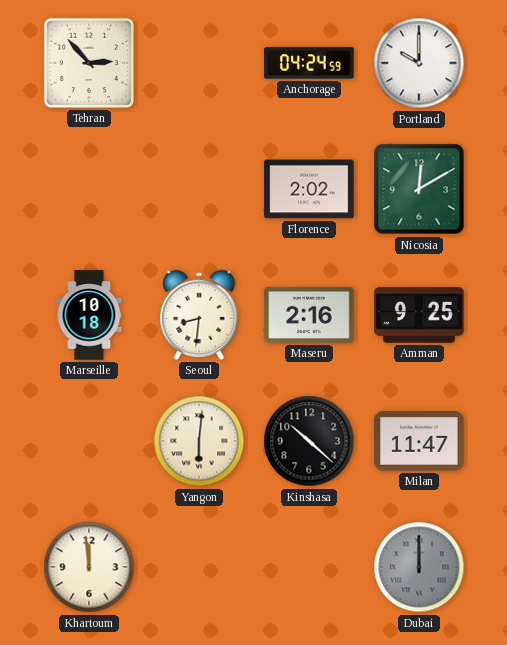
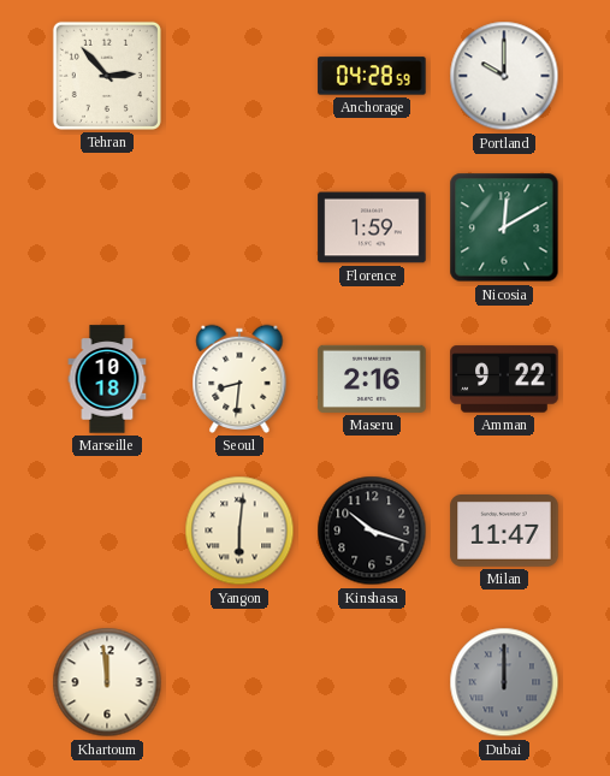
Anchorage: 04:24 -> 04:28
Florence: 2:02 -> 1:59
Amman: 9:25 -> 9:22
Kinshasa: 10:22 -> 10:18
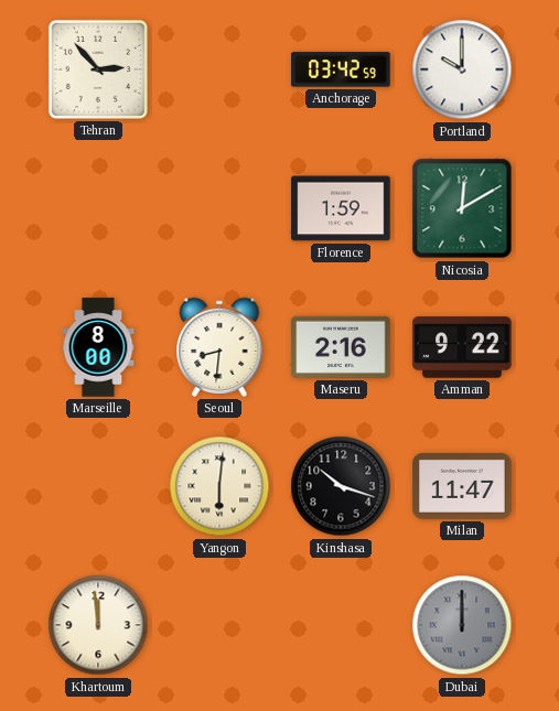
Anchorage: 04:28 -> 03:42
Marseille: 10:18 -> 8:00
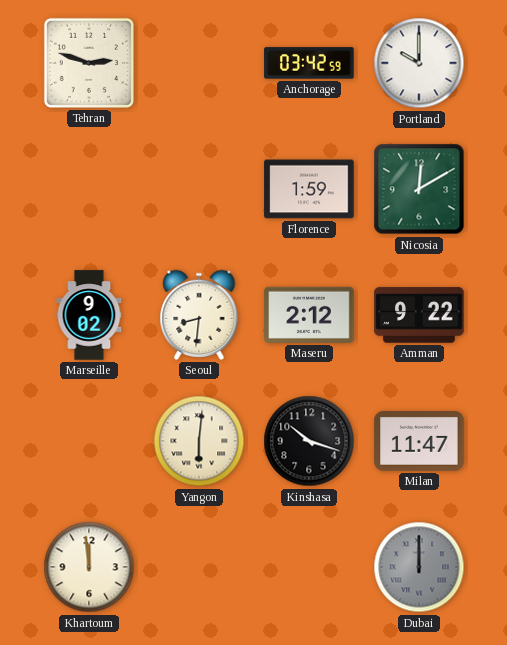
Tehran: 2:53 -> 2:48
Marseille: 8:00 -> 9:02
Maseru: 2:16 -> 2:12
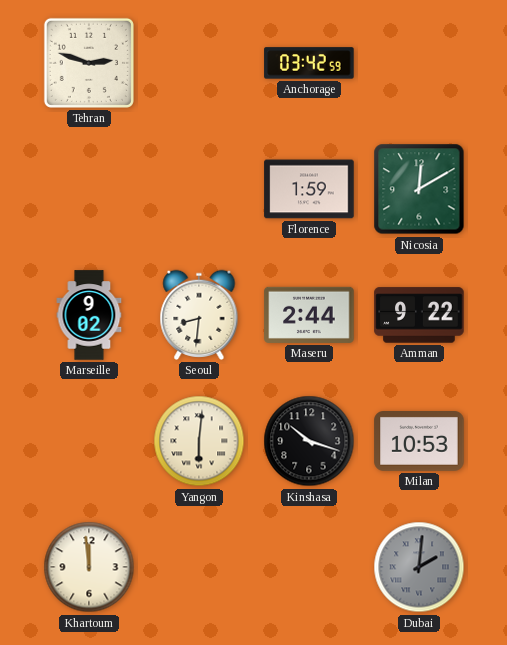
Portland: 10:00 -> none
Maseru: 2:12 -> 2:44
Milan: 11:47 -> 10:53
Dubai: 12:00 -> 2:01
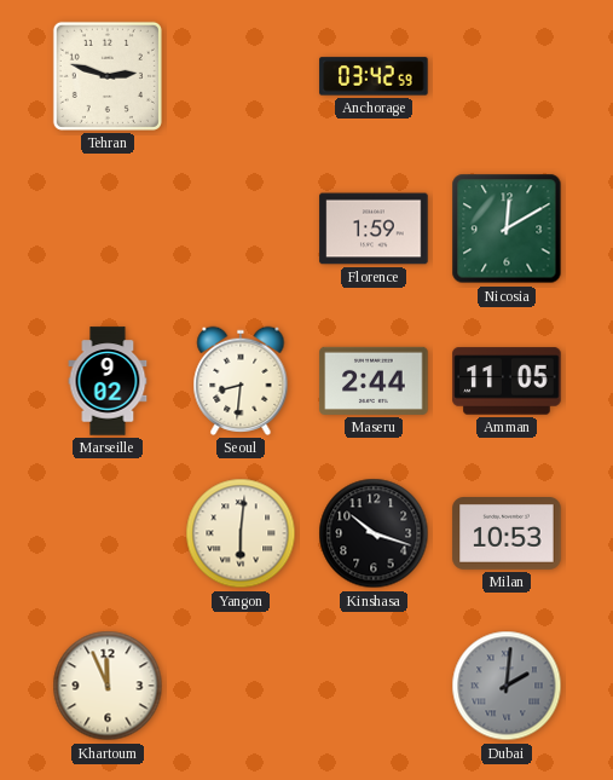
Amman: 9:22 -> 11:05
Khartoum: 11:59 -> 11:56
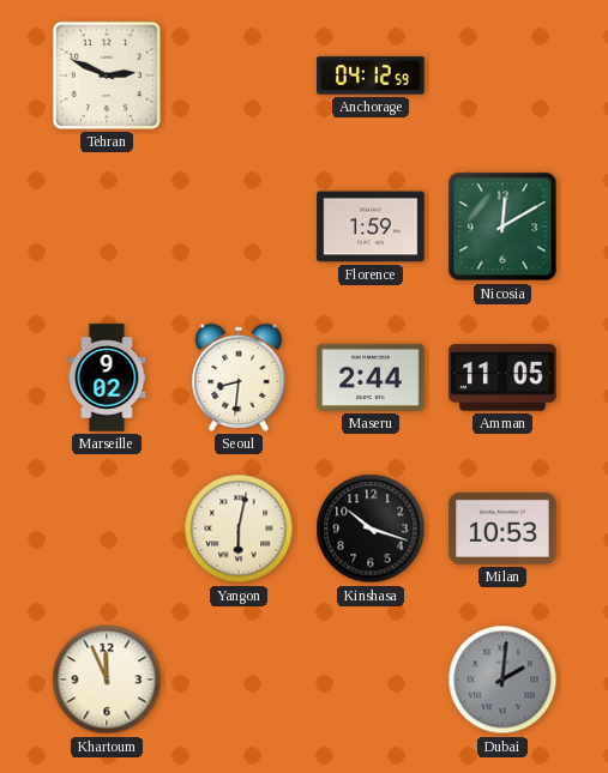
Tehran: 2:48 -> 2:49
Anchorage: 03:42 -> 04:12
Yangon: 6:01 -> 6:02
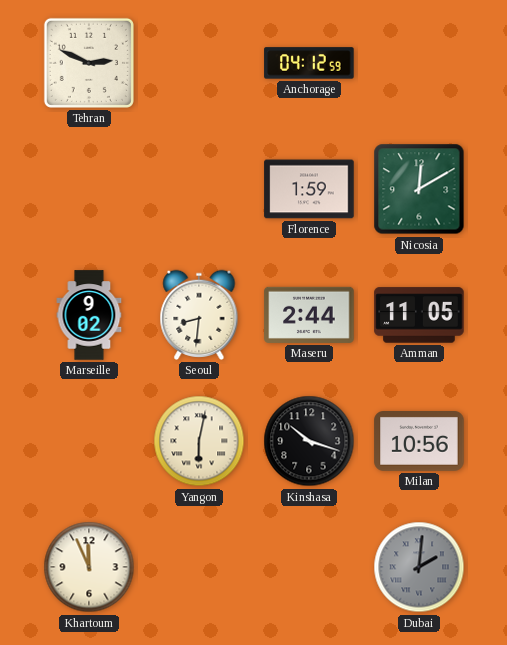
Milan: 10:53 -> 10:56
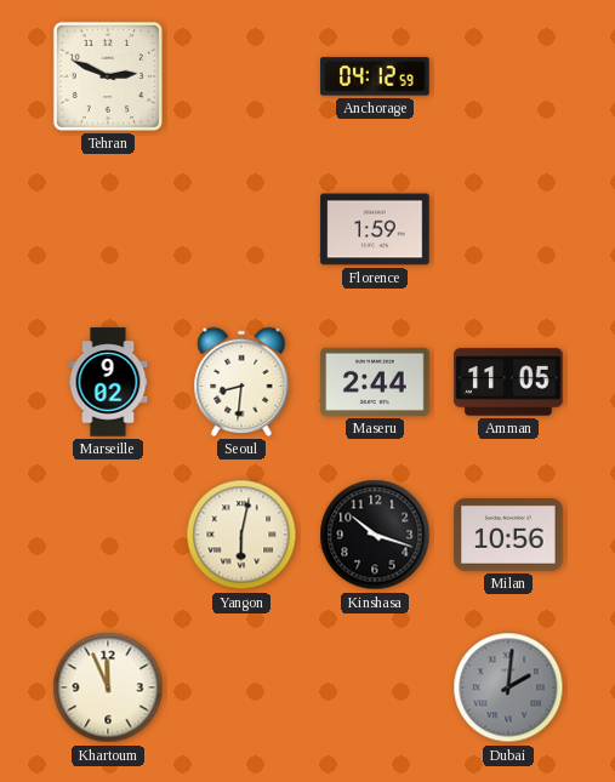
Nicosia: 12:10 -> none
